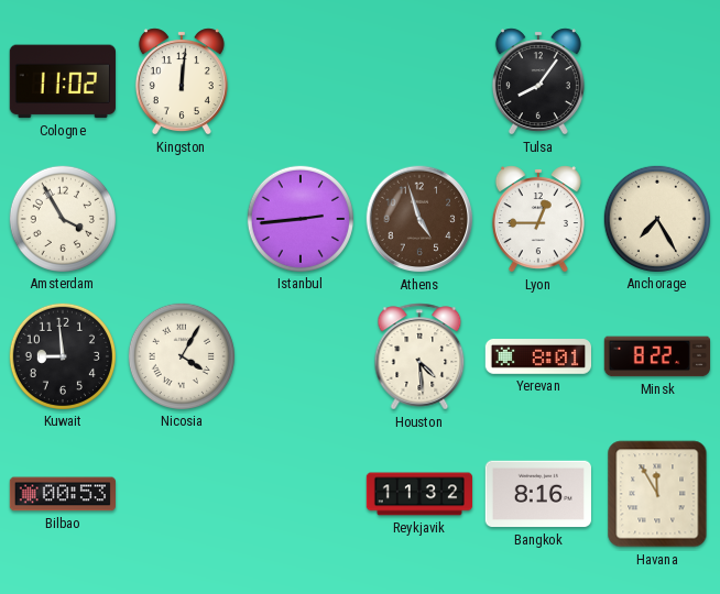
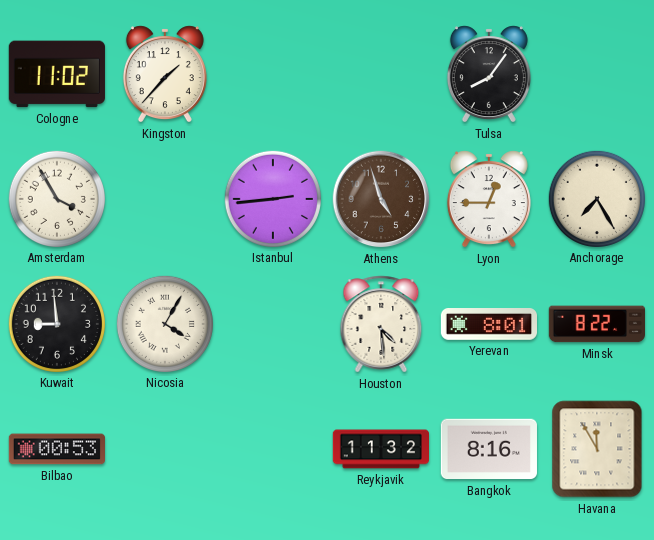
Kingston: 12:01 -> 1:37
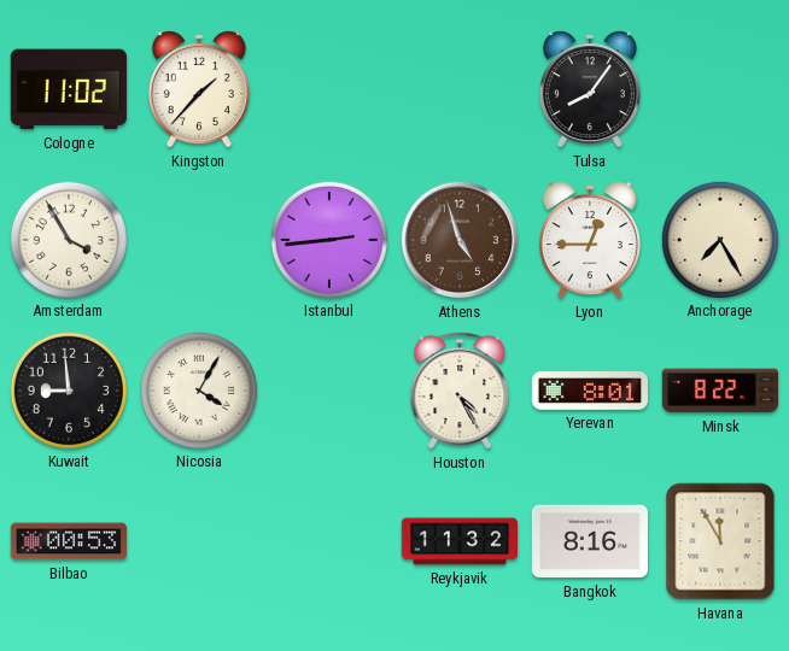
Houston: 4:29 -> 4:25
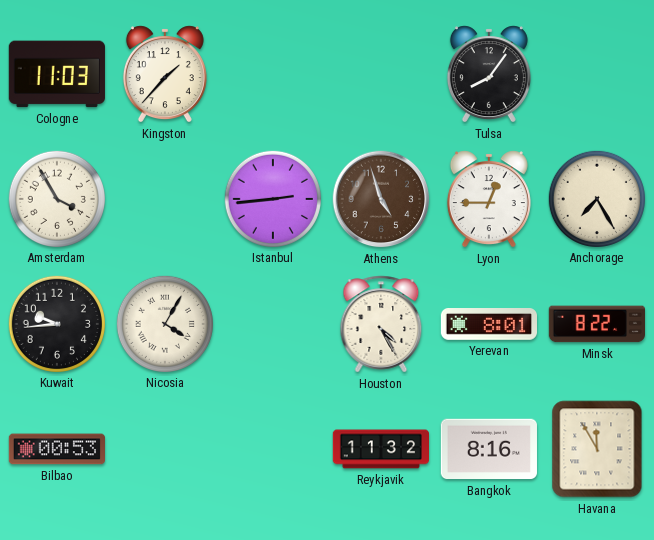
Cologne: 11:02 -> 11:03
Kuwait: 8:59 -> 9:44
